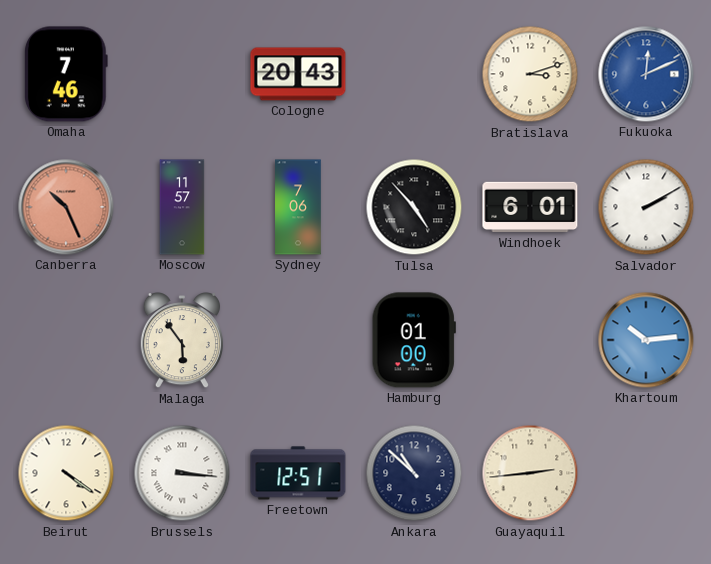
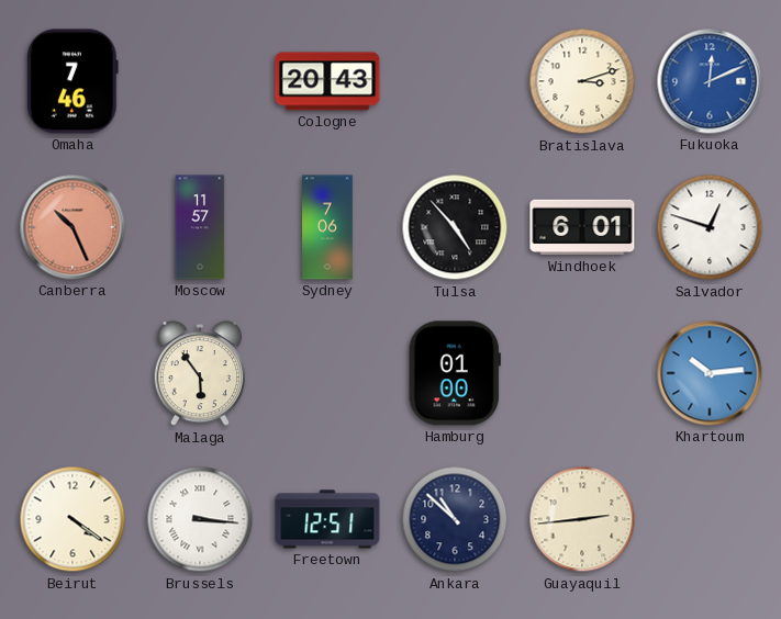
Salvador: 2:10 -> 12:48
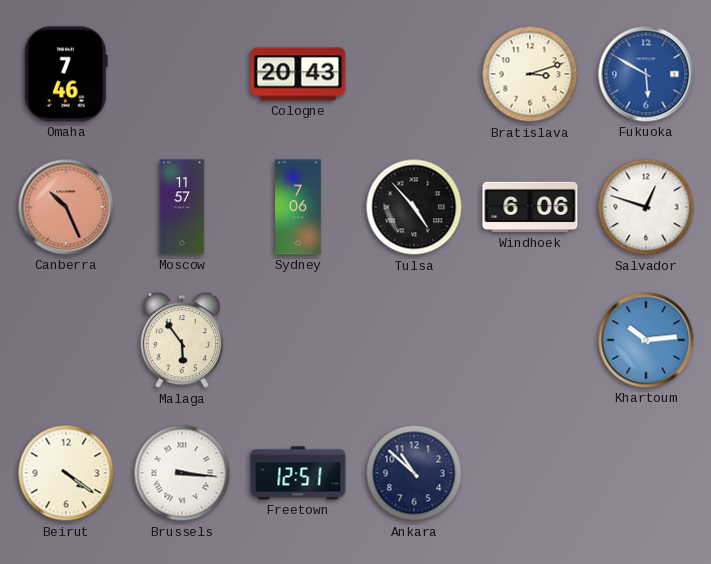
Fukuoka: 12:11 -> 5:50
Windhoek: 6:01 -> 6:06
Hamburg: 01:00 -> none
Guayaquil: 2:44 -> none
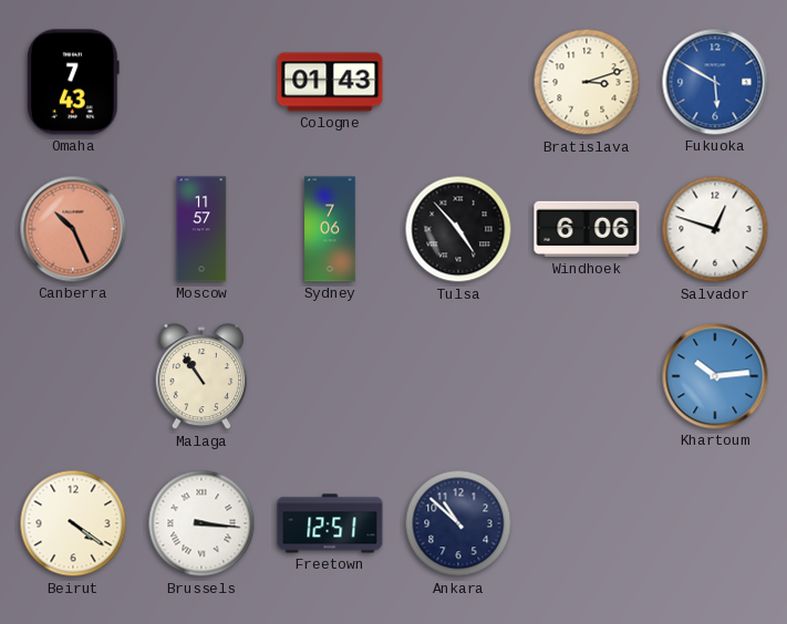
Omaha: 7:46 -> 7:43
Cologne: 20:43 -> 01:43
Malaga: 5:54 -> 10:54
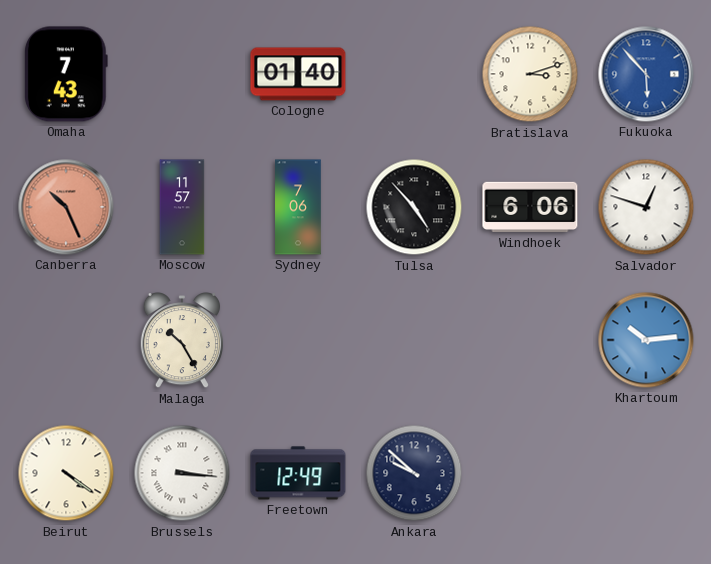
Cologne: 01:43 -> 01:40
Fukuoka: 5:50 -> 5:53
Malaga: 10:54 -> 10:25
Freetown: 12:51 -> 12:49
Ankara: 10:52 -> 9:52
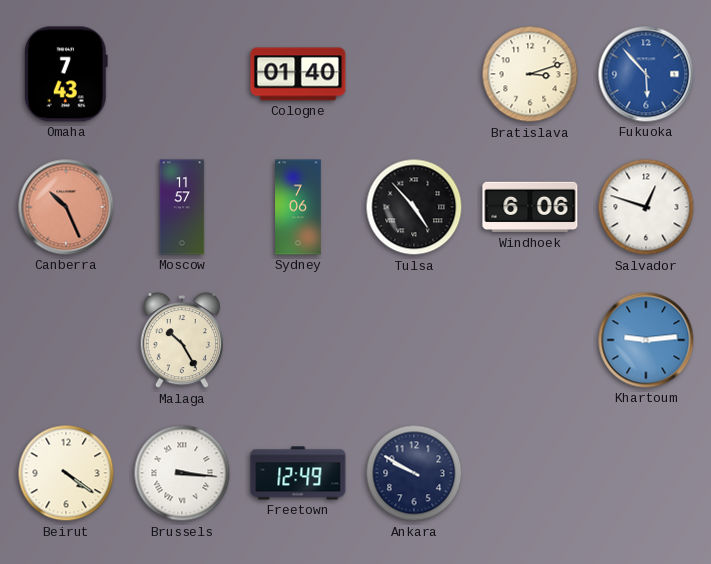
Khartoum: 10:14 -> 9:14
Ankara: 9:52 -> 9:50
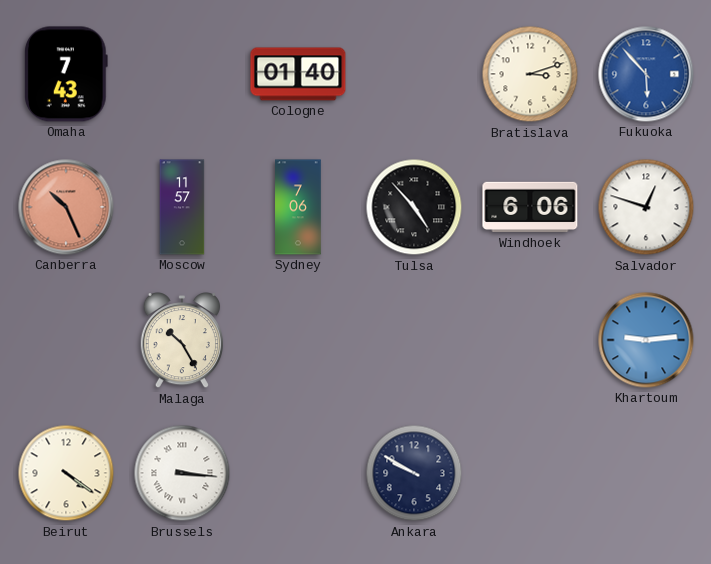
Freetown: 12:49 -> none
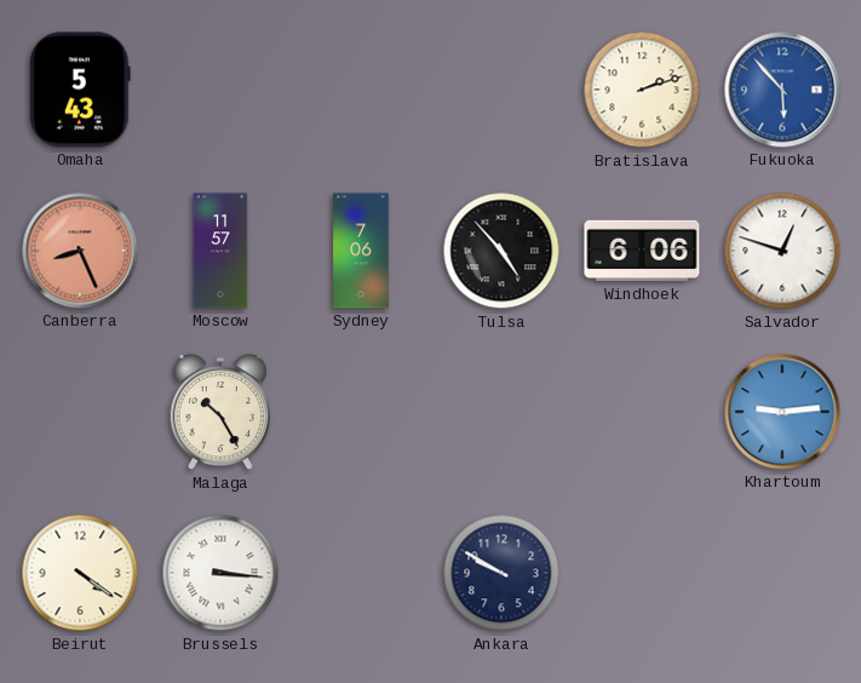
Omaha: 7:43 -> 5:43
Cologne: 01:40 -> none
Bratislava: 3:12 -> 2:12
Canberra: 10:26 -> 8:26
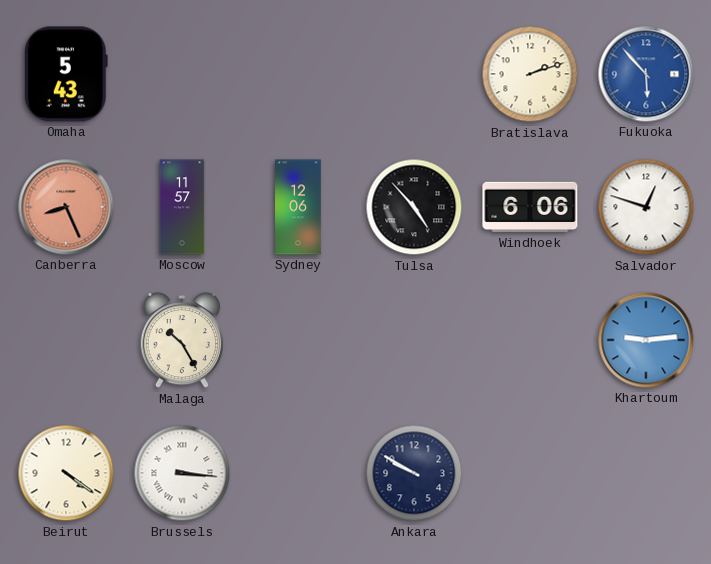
Sydney: 7:06 -> 12:06
